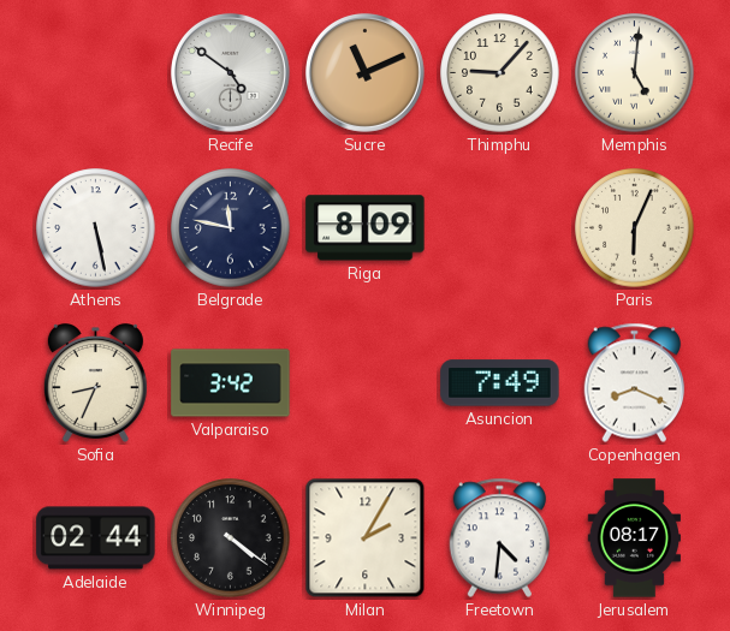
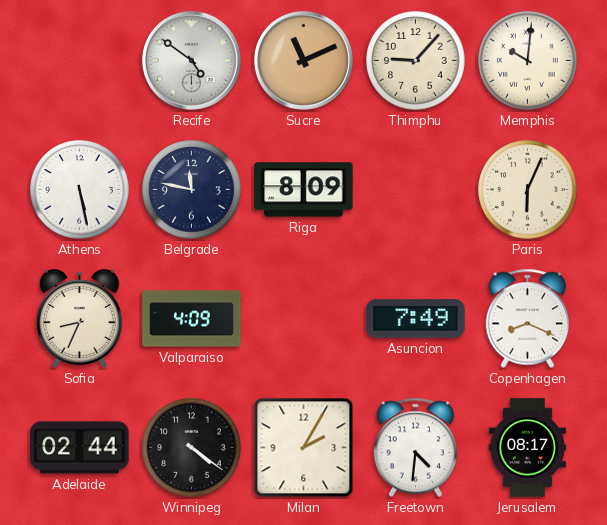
Memphis: 5:01 -> 10:01
Valparaiso: 3:42 -> 4:09
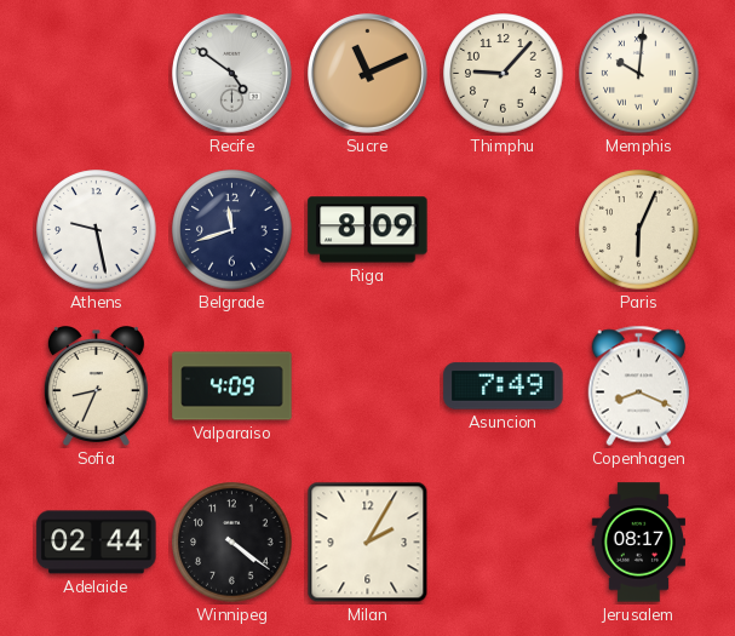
Athens: 5:28 -> 9:28
Belgrade: 11:47 -> 11:42
Freetown: 4:31 -> none
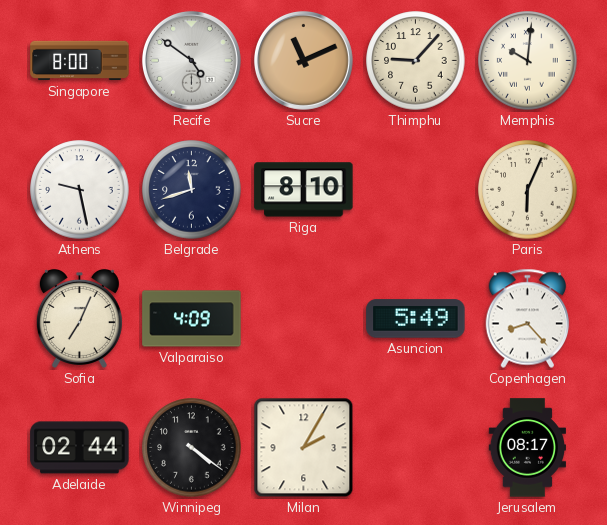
Singapore: none -> 8:00
Riga: 8:09 -> 8:10
Sofia: 8:34 -> 7:04
Asuncion: 7:49 -> 5:49
Copenhagen: 8:19 -> 8:23
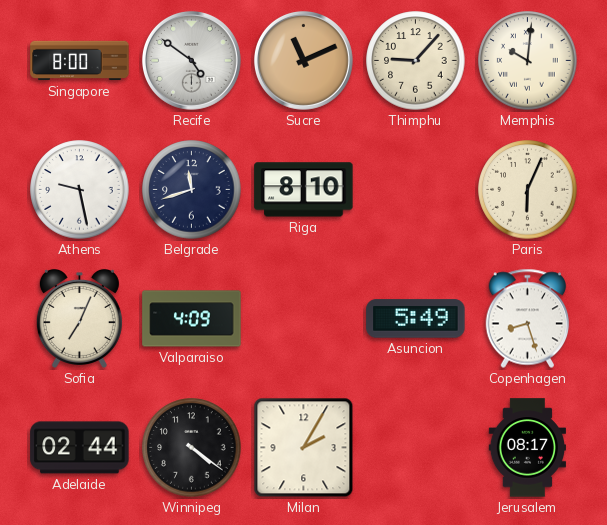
Copenhagen: 8:23 -> 8:27
